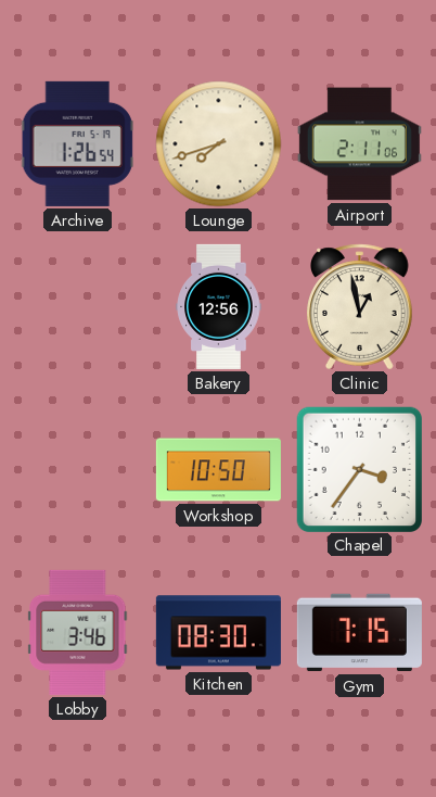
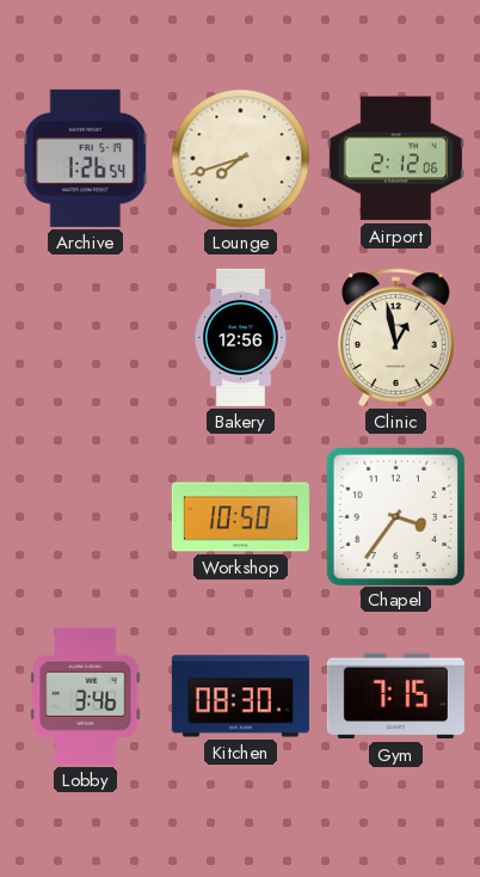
Airport: 2:11 -> 2:12
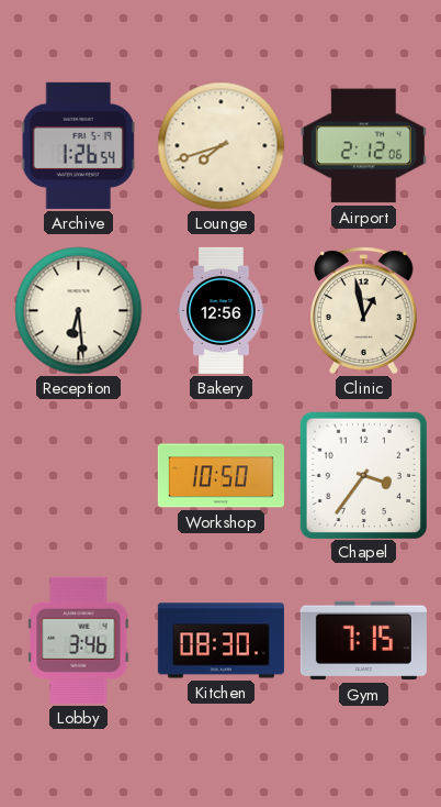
Reception: none -> 6:29
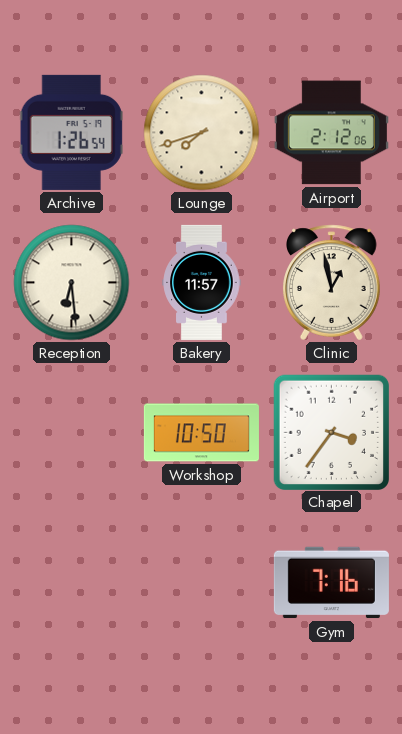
Bakery: 12:56 -> 11:57
Lobby: 3:46 -> none
Kitchen: 08:30 -> none
Gym: 7:15 -> 7:16
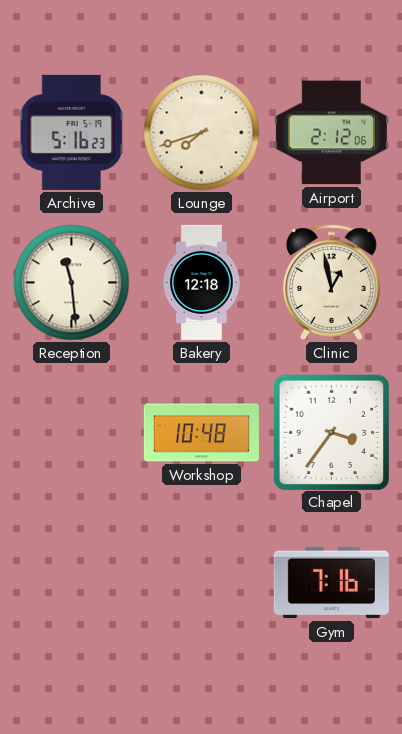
Archive: 1:26 -> 5:16
Reception: 6:29 -> 11:29
Bakery: 11:57 -> 12:18
Workshop: 10:50 -> 10:48
